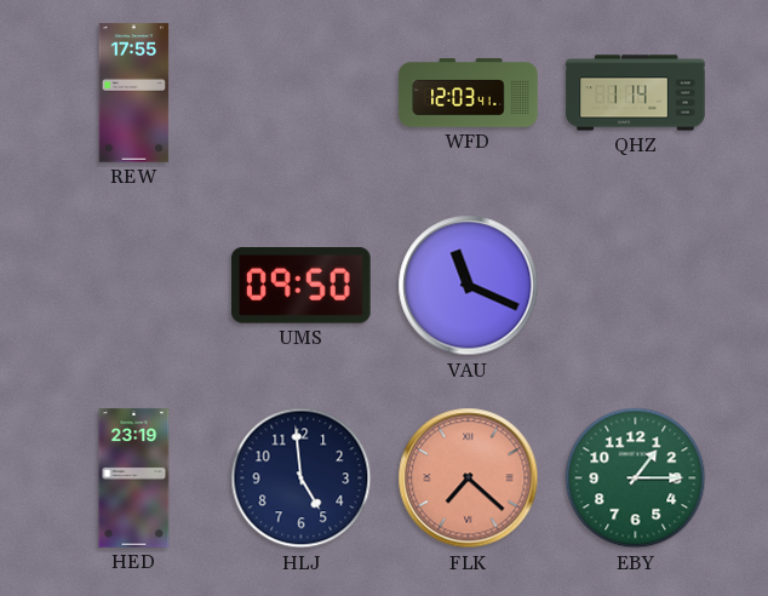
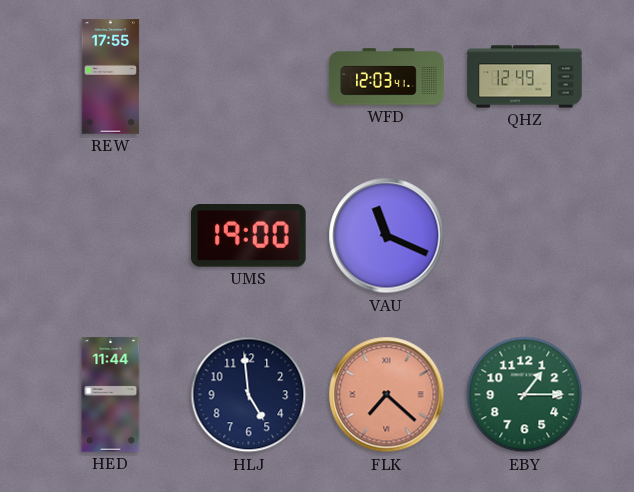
QHZ: 1:14 -> 12:49
UMS: 09:50 -> 19:00
HED: 23:19 -> 11:44
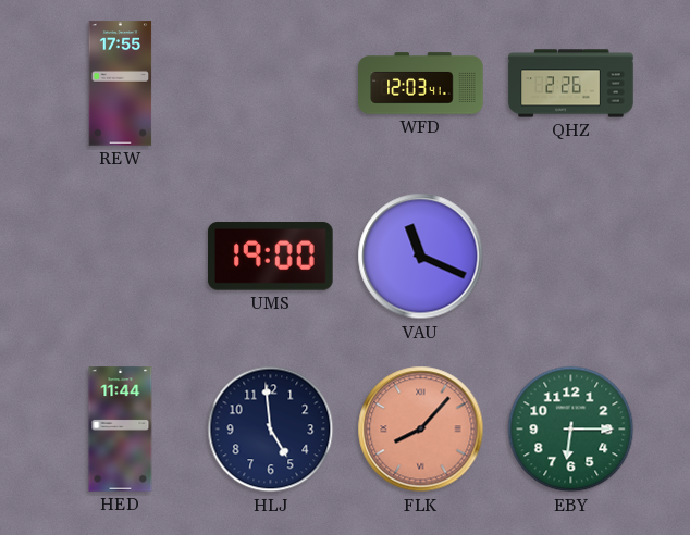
QHZ: 12:49 -> 2:26
FLK: 7:22 -> 8:07
EBY: 1:15 -> 6:15
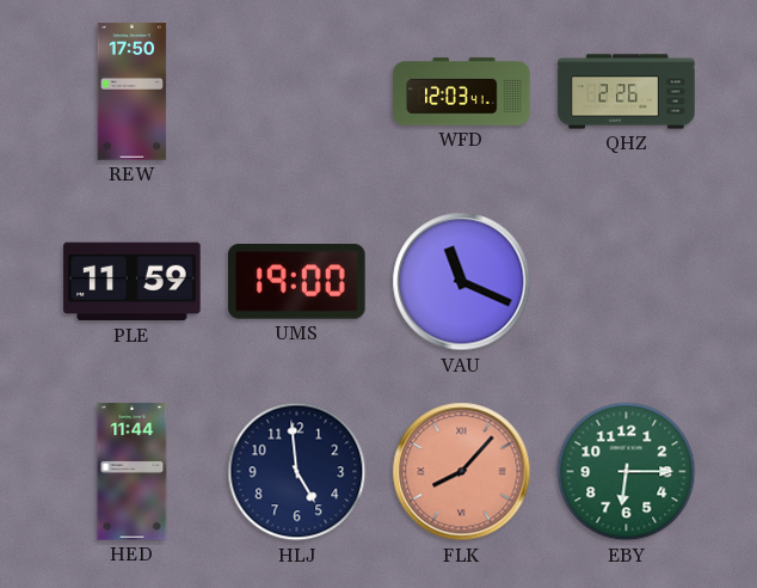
REW: 17:55 -> 17:50
PLE: none -> 11:59
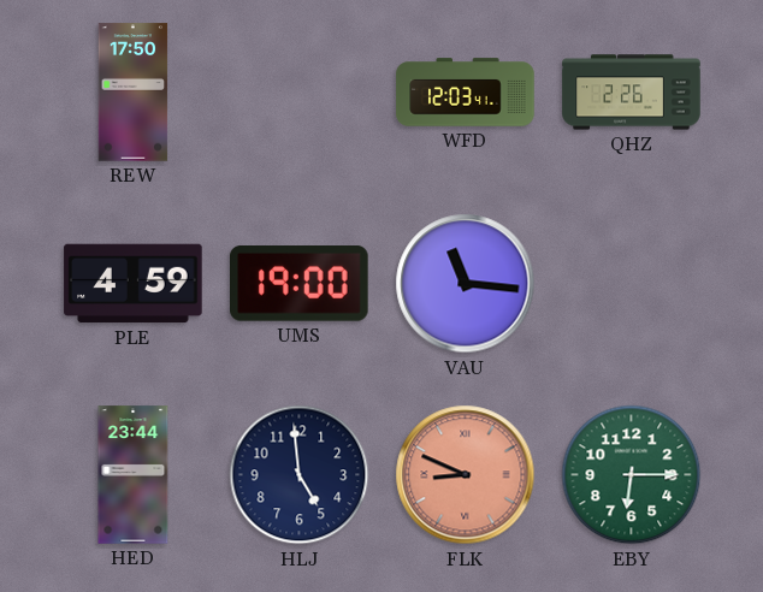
PLE: 11:59 -> 4:59
VAU: 11:19 -> 11:16
HED: 11:44 -> 23:44
FLK: 8:07 -> 8:49
